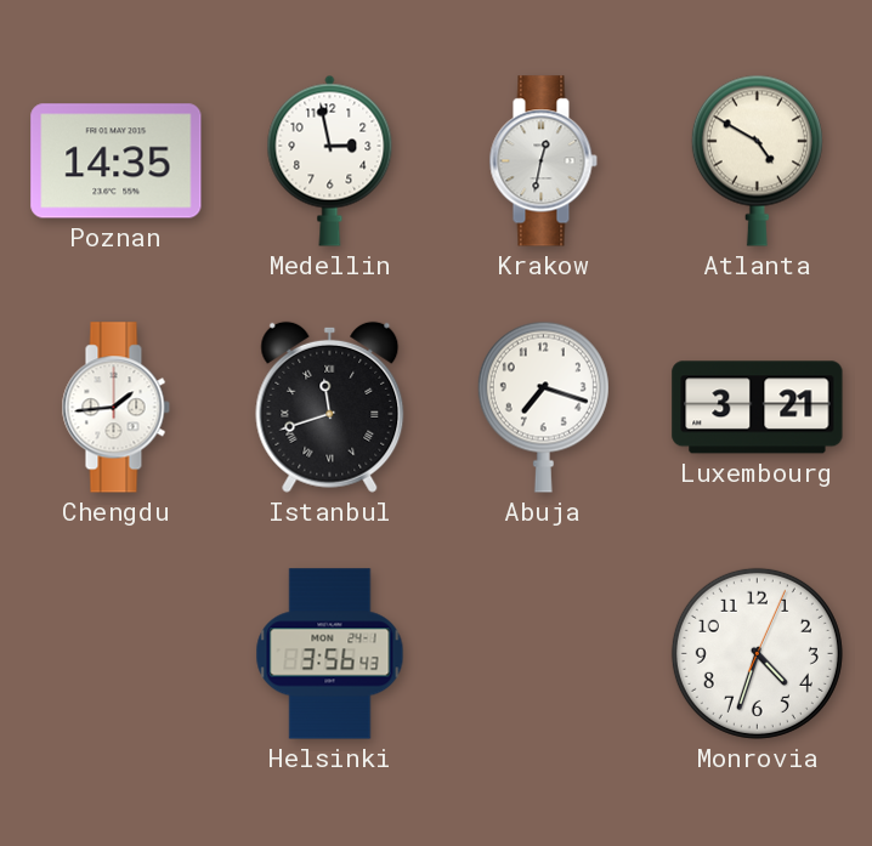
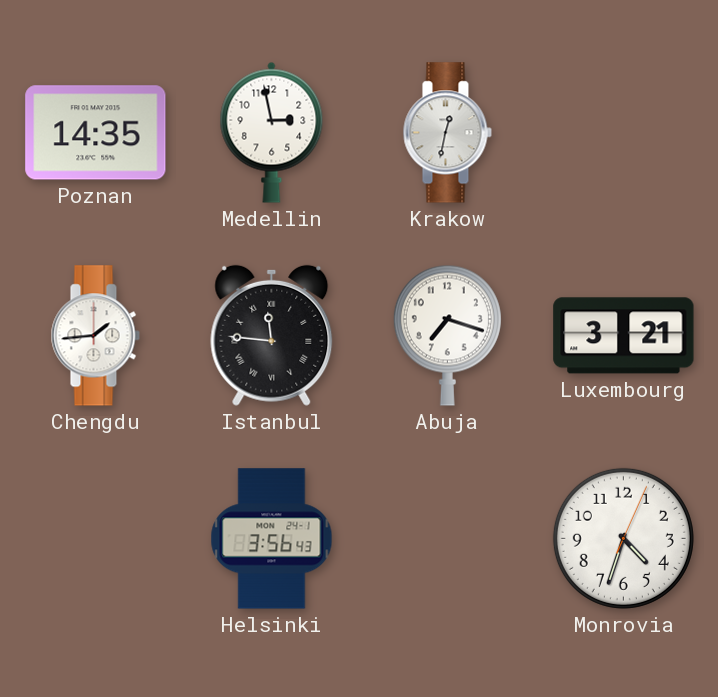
Atlanta: 4:50 -> none
Istanbul: 11:42 -> 11:46
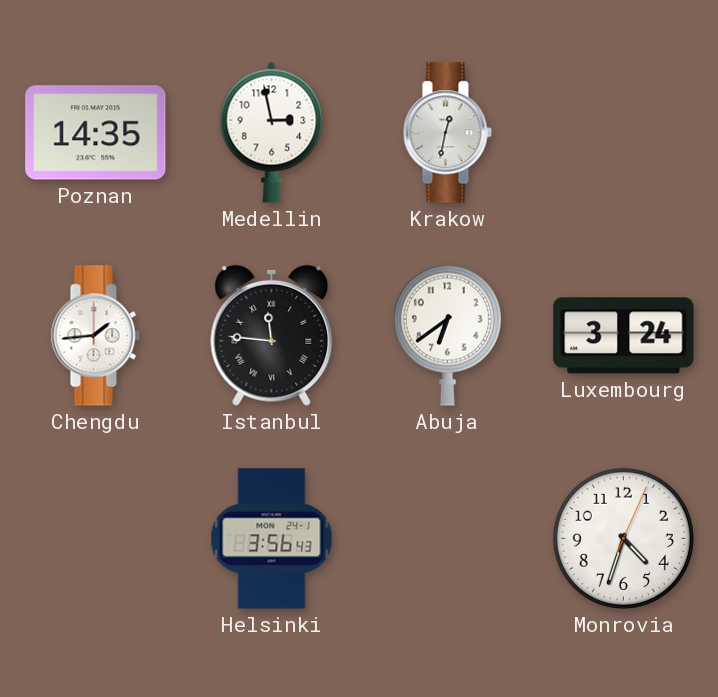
Abuja: 7:18 -> 6:39
Luxembourg: 3:21 -> 3:24
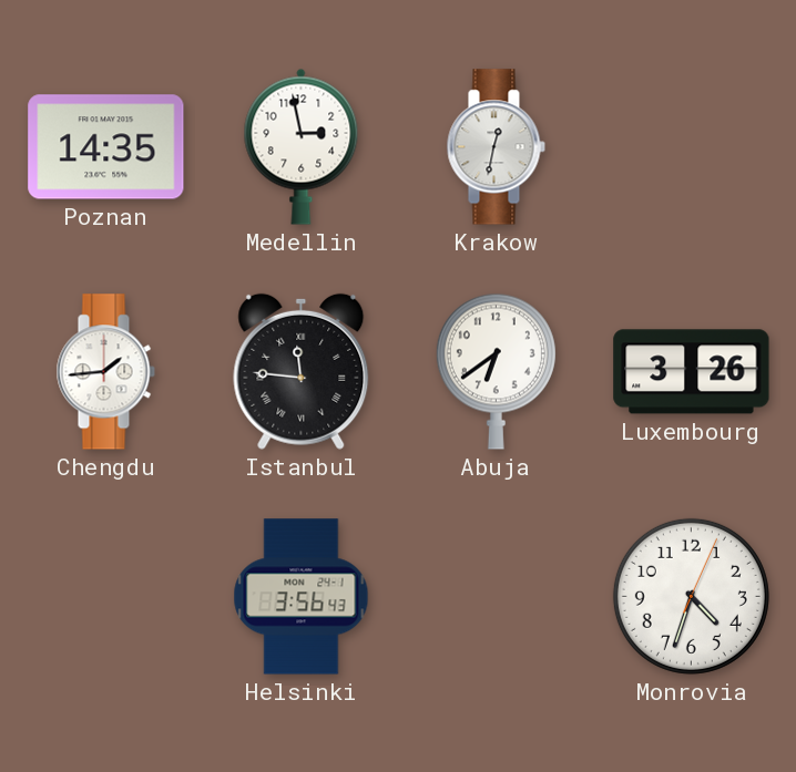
Luxembourg: 3:24 -> 3:26
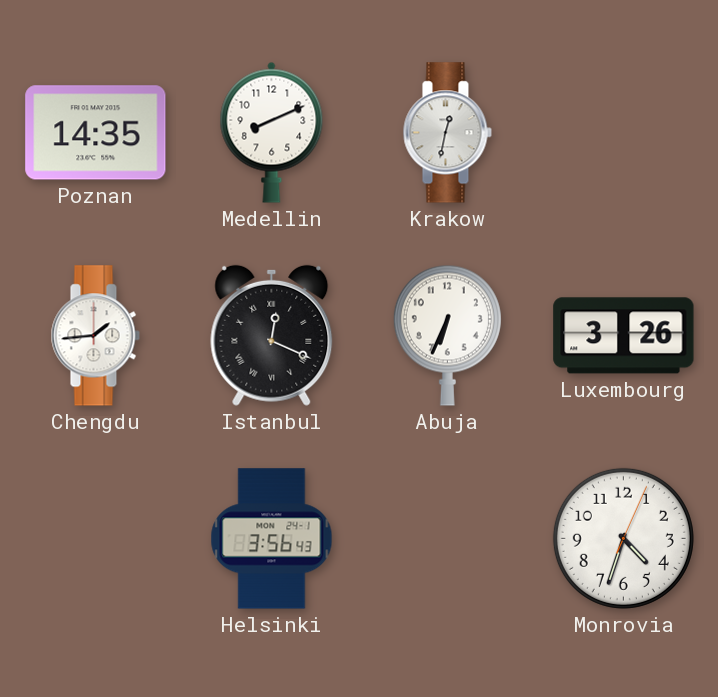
Medellin: 2:58 -> 8:11
Istanbul: 11:46 -> 12:19
Abuja: 6:39 -> 6:34
